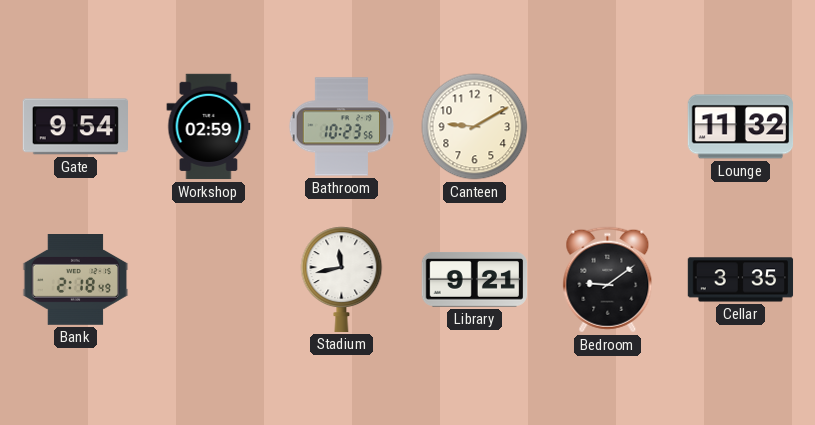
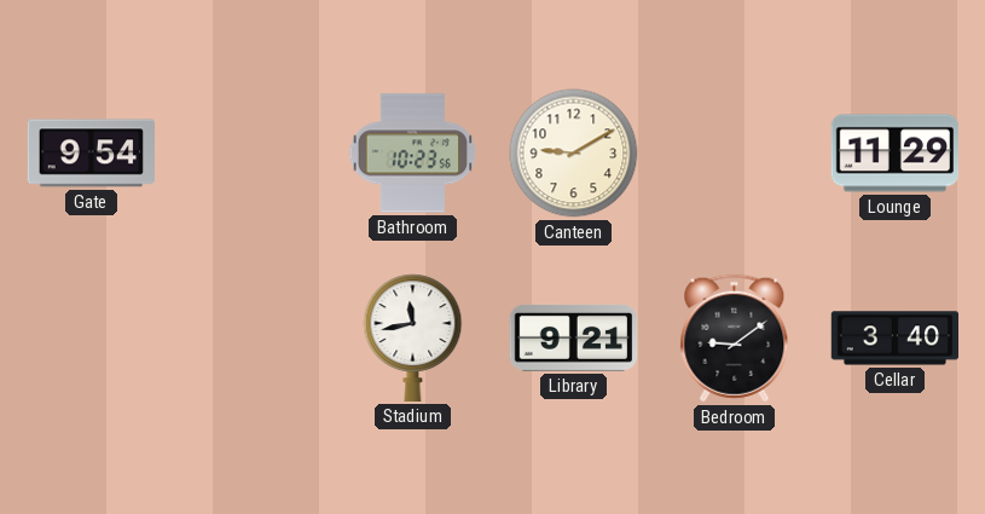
Workshop: 02:59 -> none
Lounge: 11:32 -> 11:29
Bank: 2:18 -> none
Cellar: 3:35 -> 3:40
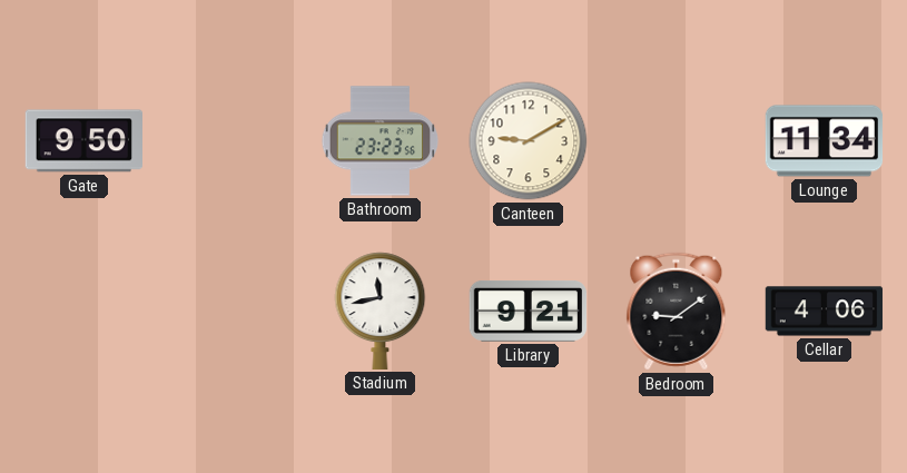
Gate: 9:54 -> 9:50
Bathroom: 10:23 -> 23:23
Lounge: 11:29 -> 11:34
Cellar: 3:40 -> 4:06
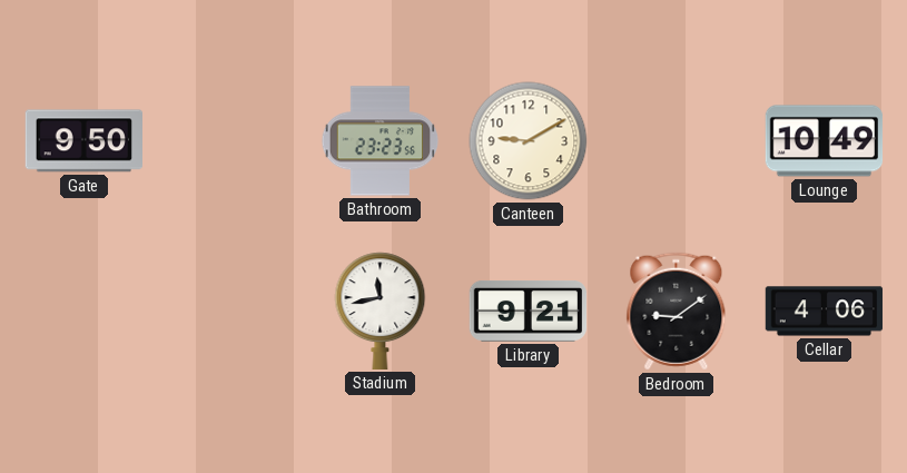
Lounge: 11:34 -> 10:49
